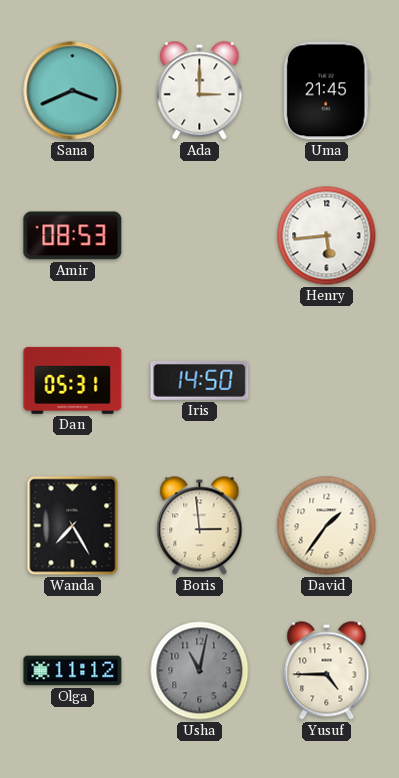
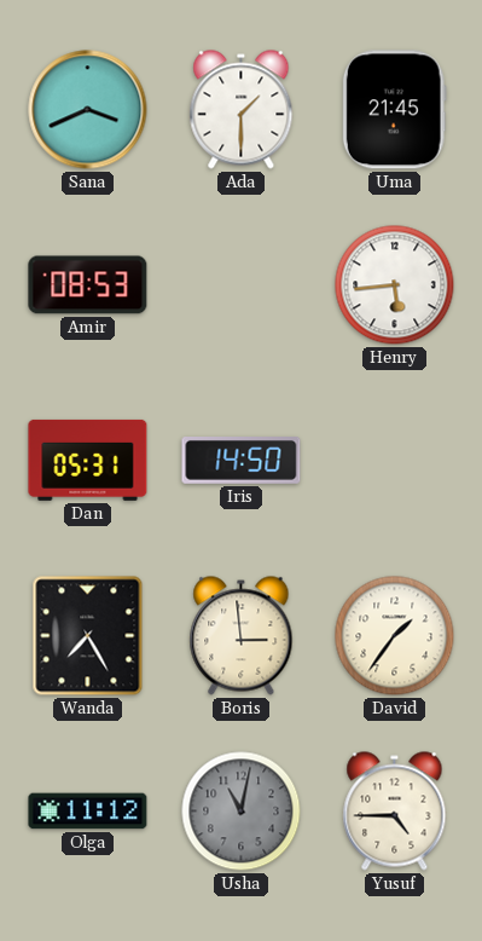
Ada: 3:00 -> 1:30
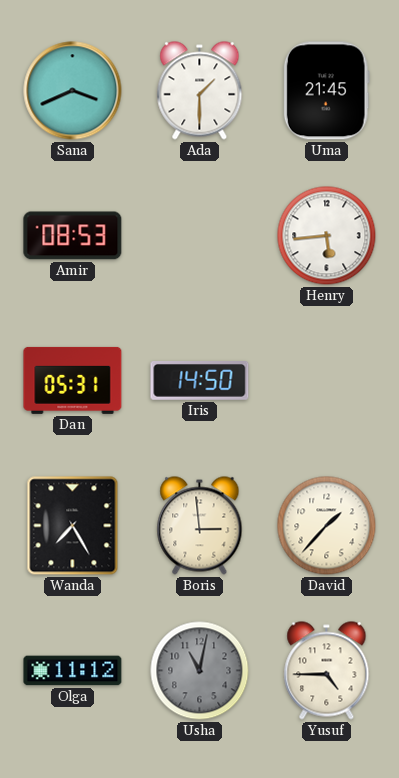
David: 1:36 -> 1:37
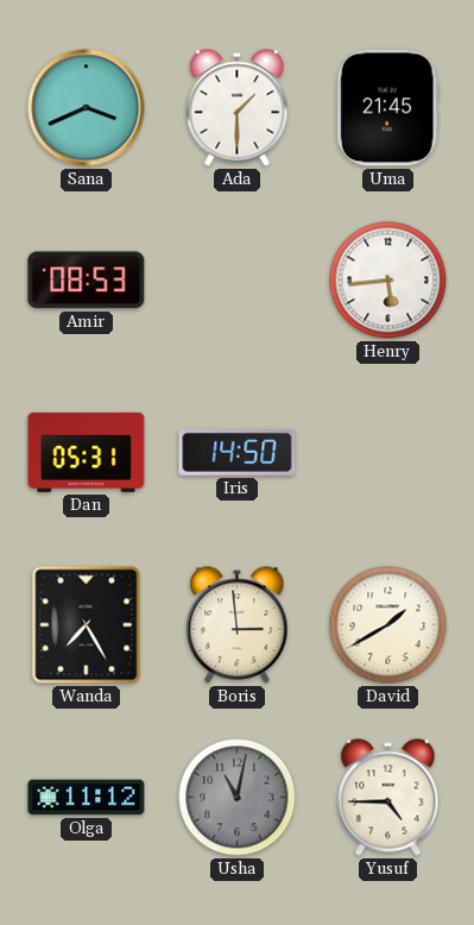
David: 1:37 -> 1:40
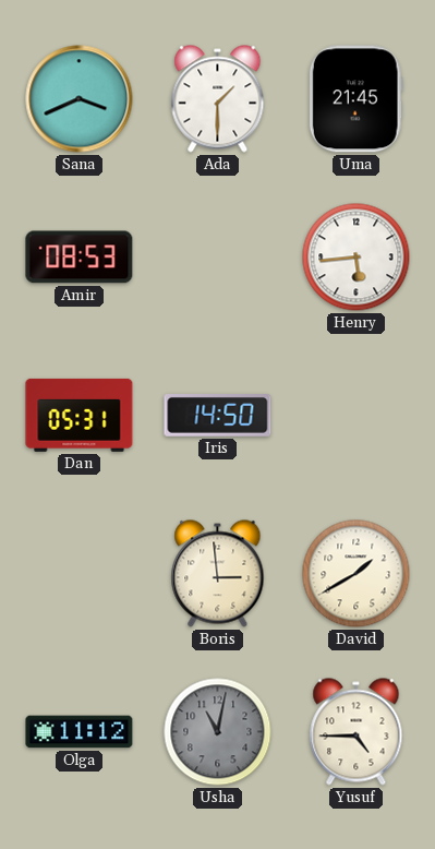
Wanda: 7:25 -> none
